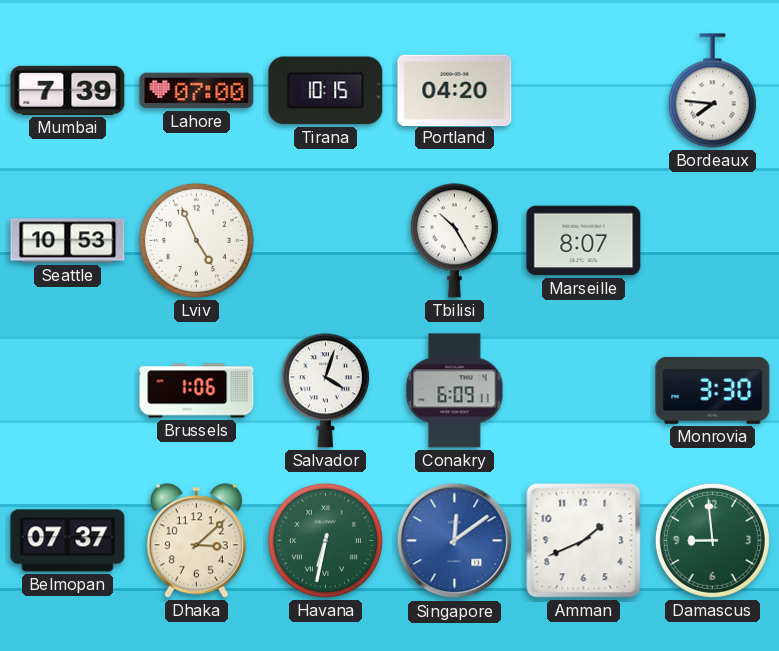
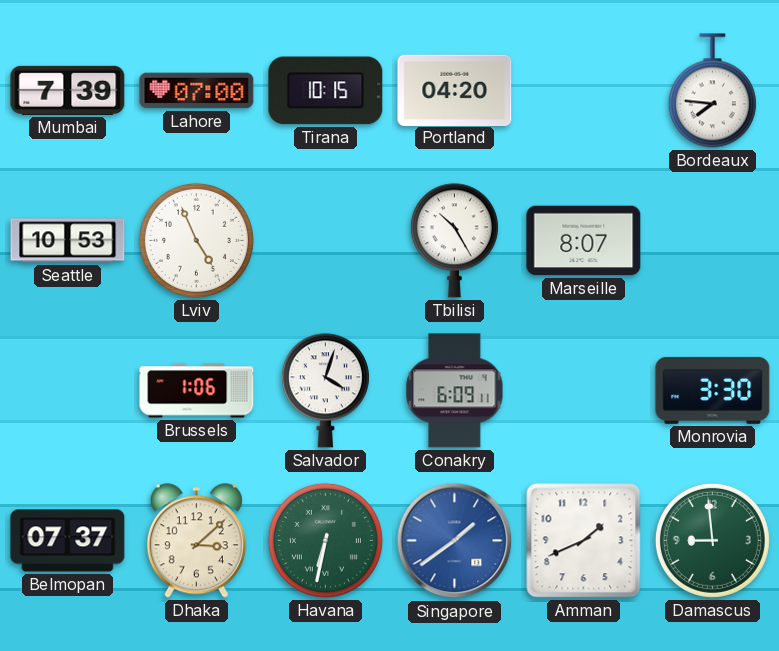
Singapore: 12:09 -> 1:39
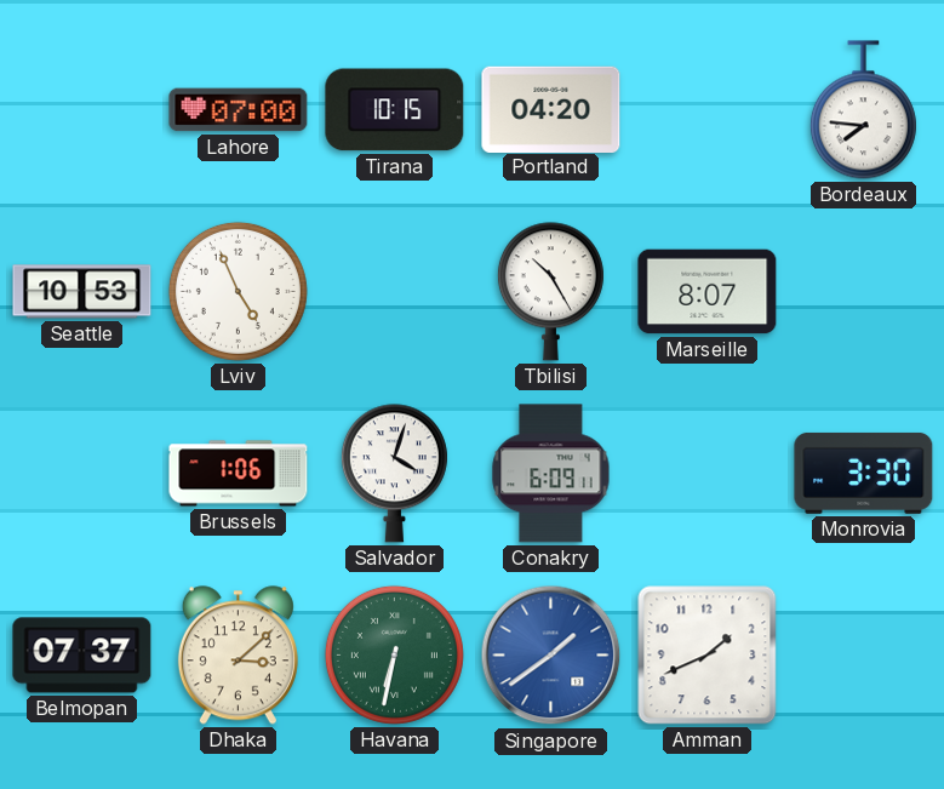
Mumbai: 7:39 -> none
Damascus: 8:59 -> none
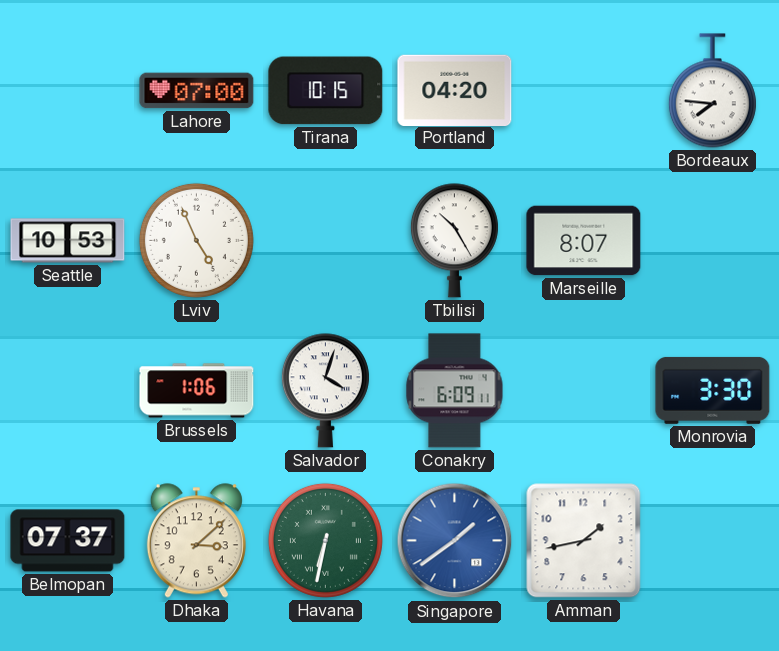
Amman: 1:41 -> 1:43
